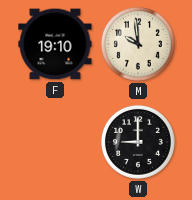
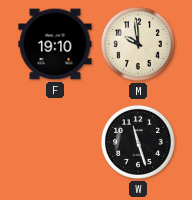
W: 9:00 -> 11:27
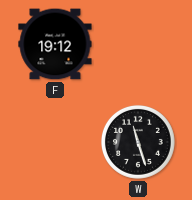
F: 19:10 -> 19:12
M: 9:59 -> none
